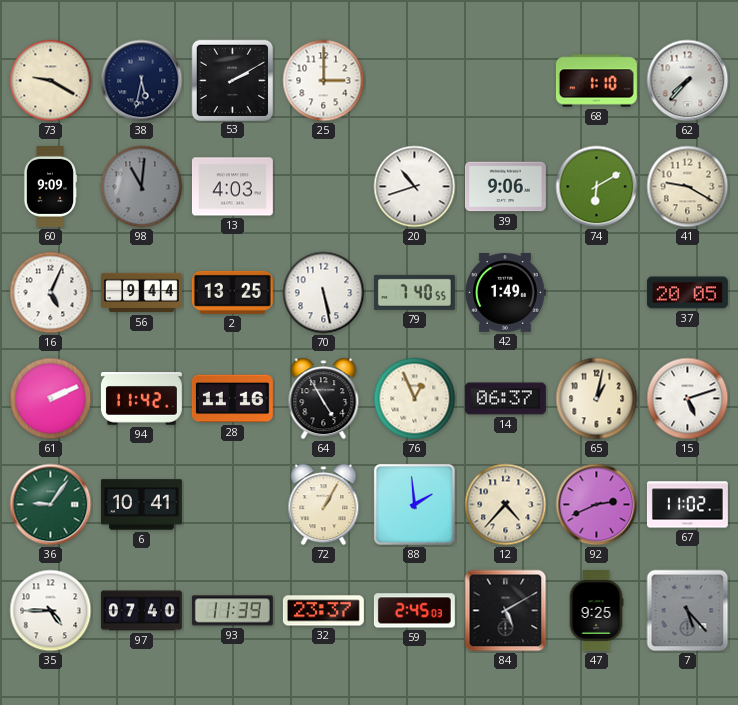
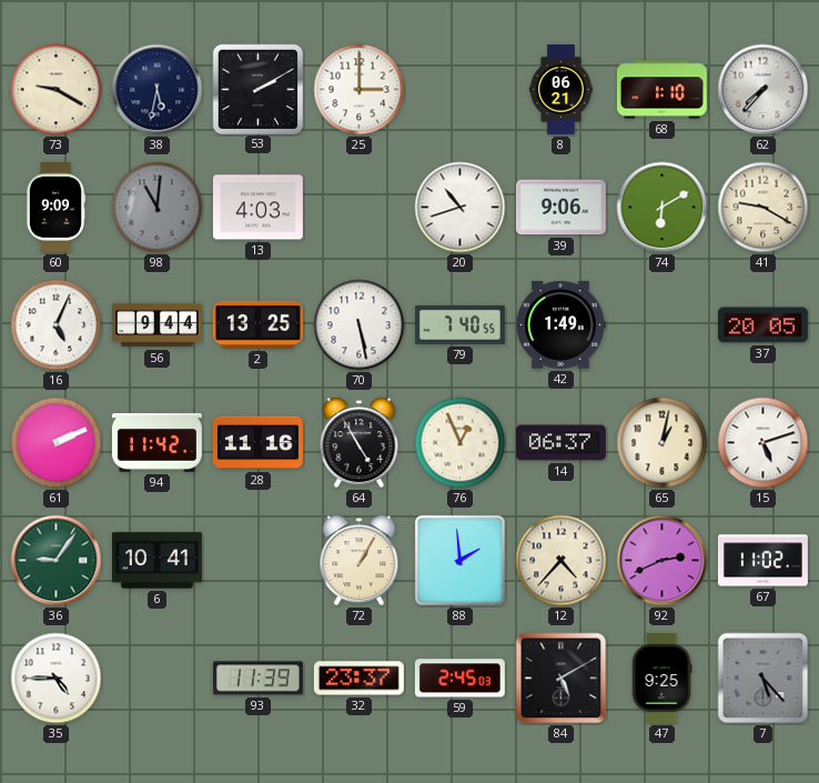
8: none -> 06:21
97: 07:40 -> none
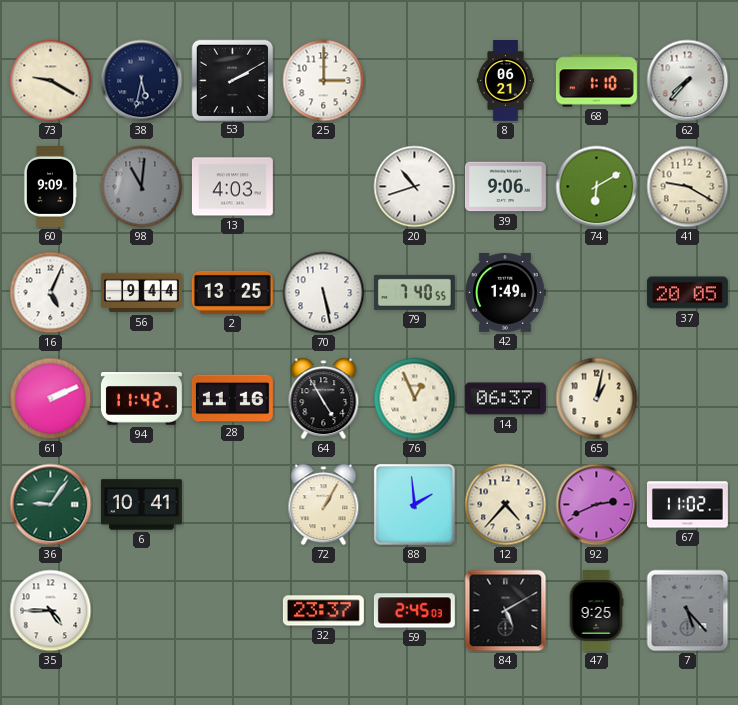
15: 5:12 -> none
93: 11:39 -> none
